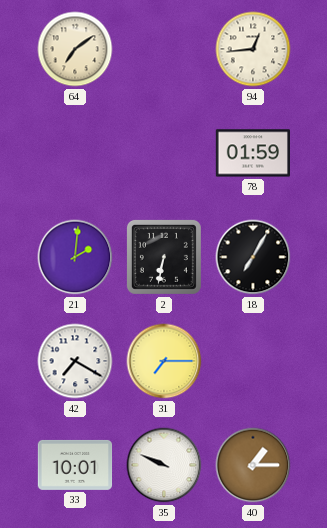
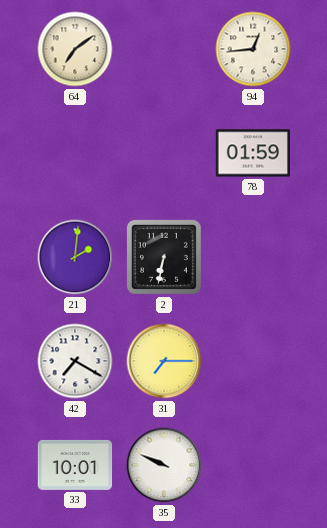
18: 7:05 -> none
40: 1:15 -> none
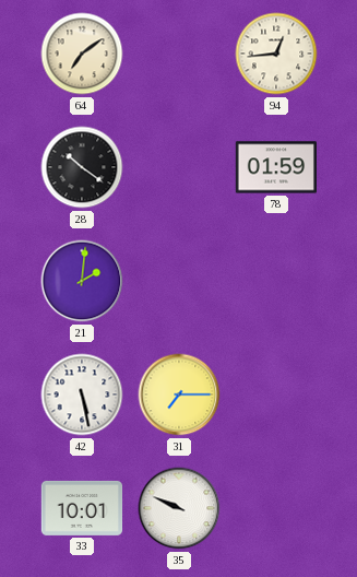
28: none -> 10:21
2: 6:32 -> none
42: 7:20 -> 5:28
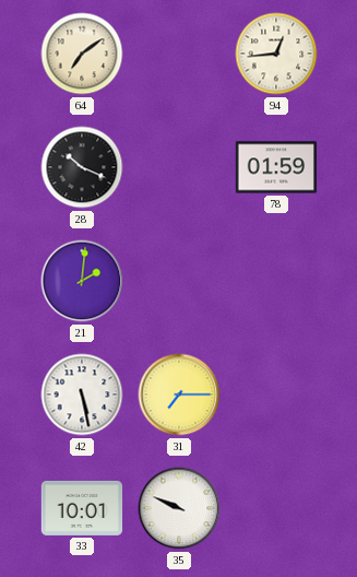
28: 10:21 -> 10:19
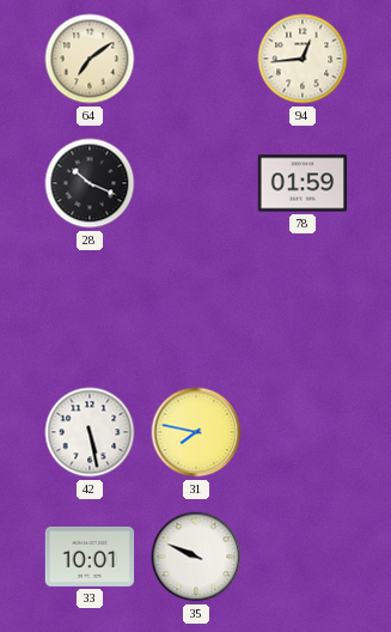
21: 2:01 -> none
31: 7:15 -> 7:47
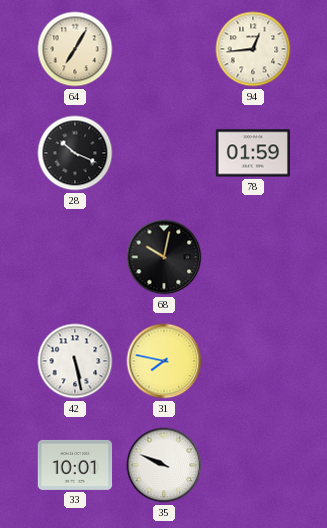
64: 7:09 -> 7:05
68: none -> 10:02
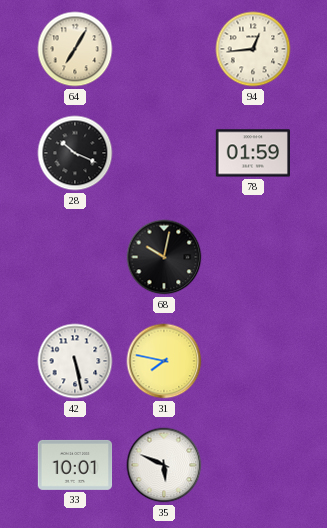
35: 9:49 -> 5:49
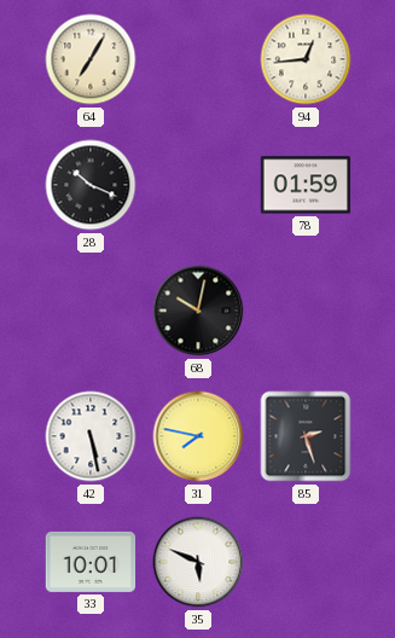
85: none -> 2:27
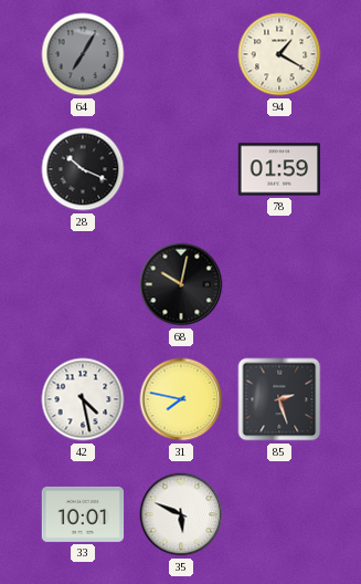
64 dial: cream -> grey
94: 12:44 -> 1:20
42: 5:28 -> 4:28
